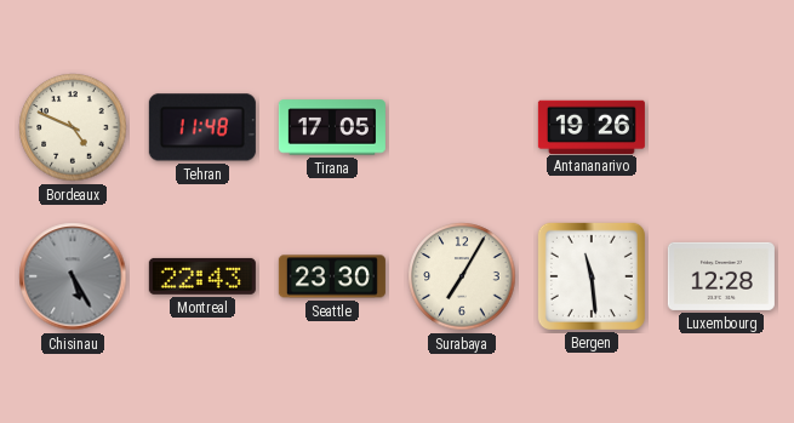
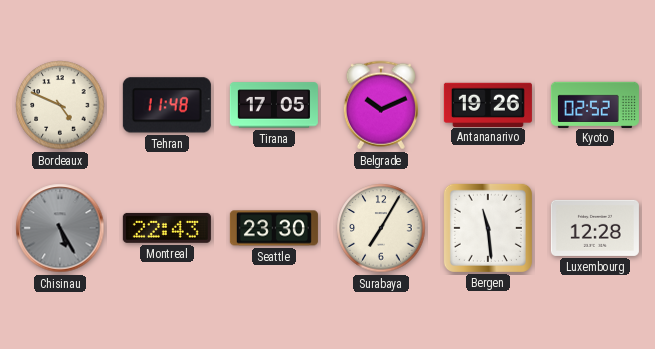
Belgrade: none -> 10:11
Kyoto: none -> 02:52
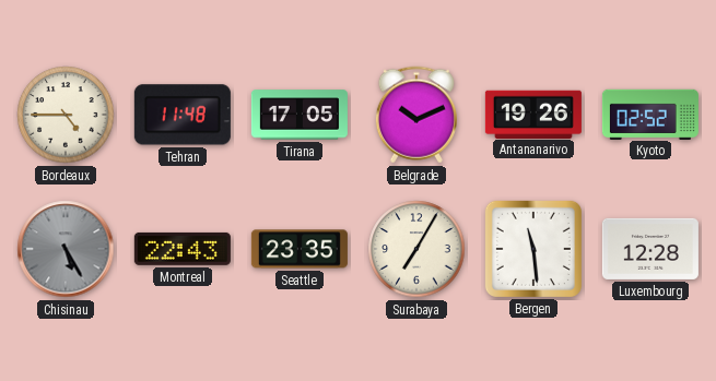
Bordeaux: 4:49 -> 4:45
Seattle: 23:30 -> 23:35
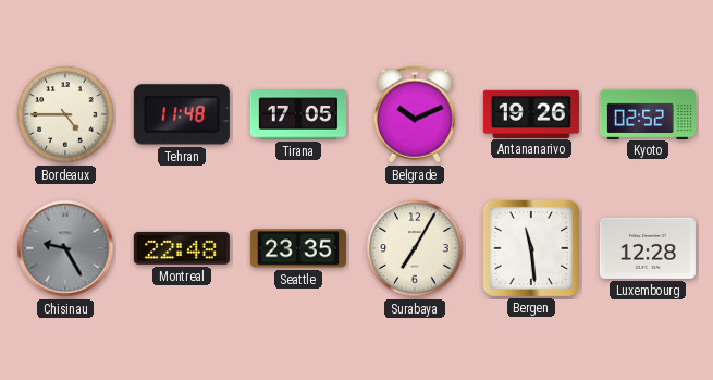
Chisinau: 5:25 -> 9:25
Montreal: 22:43 -> 22:48
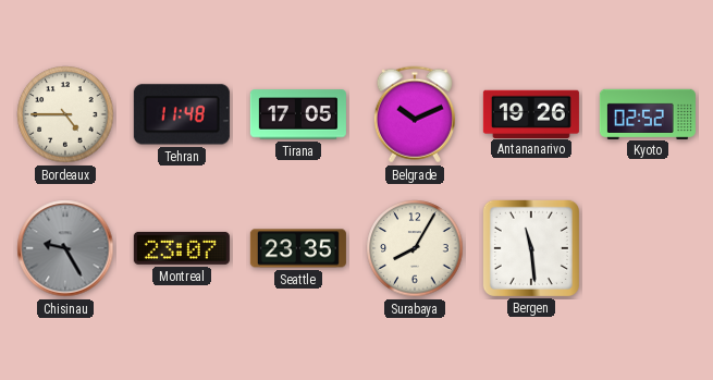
Montreal: 22:48 -> 23:07
Surabaya: 7:05 -> 8:05
Luxembourg: 12:28 -> none
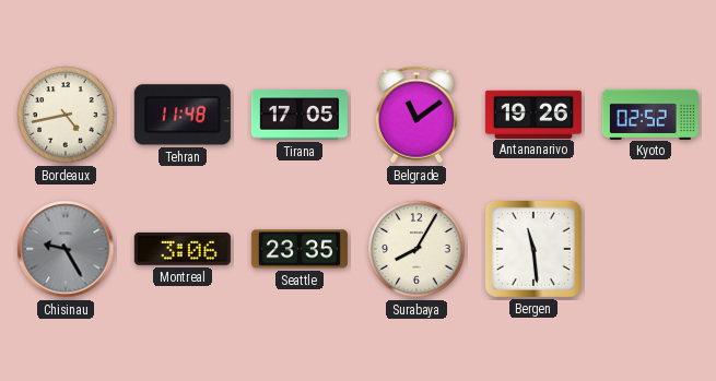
Bordeaux: 4:45 -> 4:43
Belgrade: 10:11 -> 11:09
Montreal: 23:07 -> 3:06
